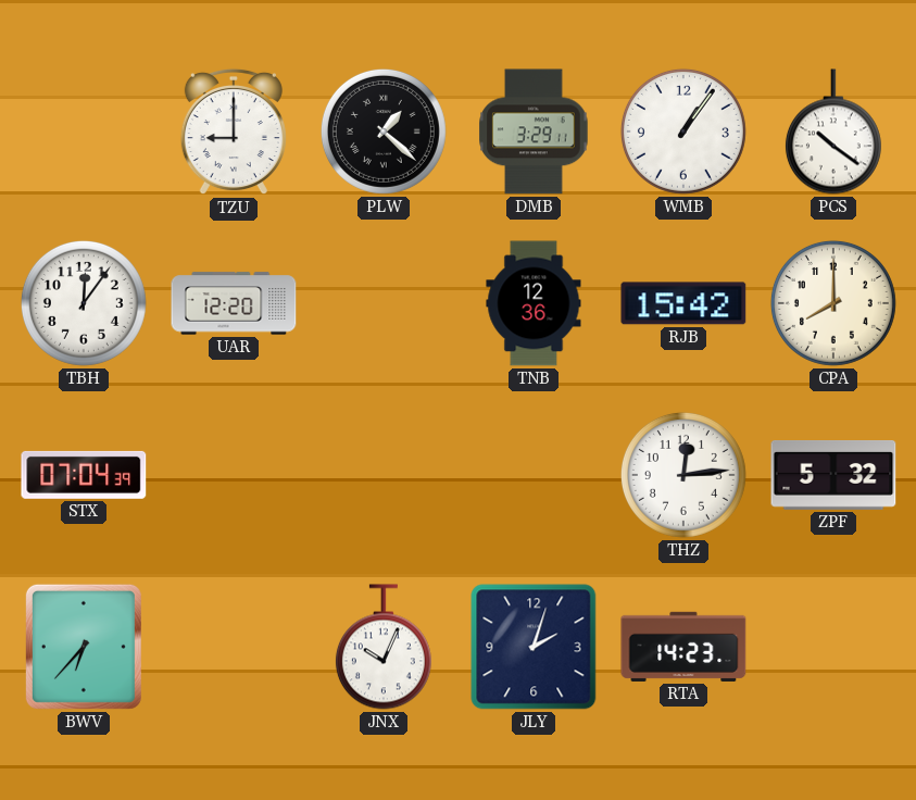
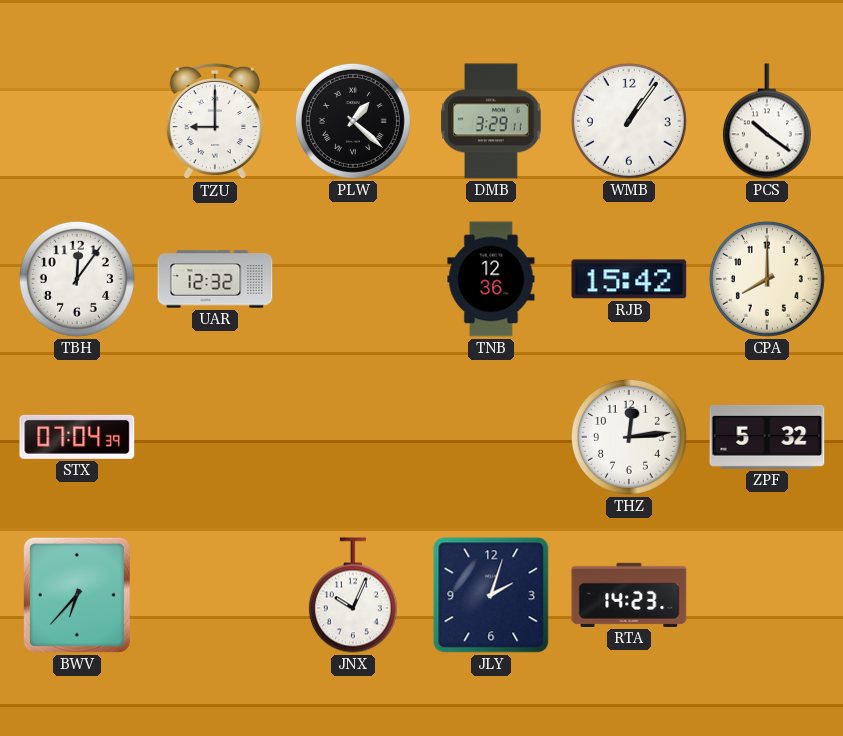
UAR: 12:20 -> 12:32
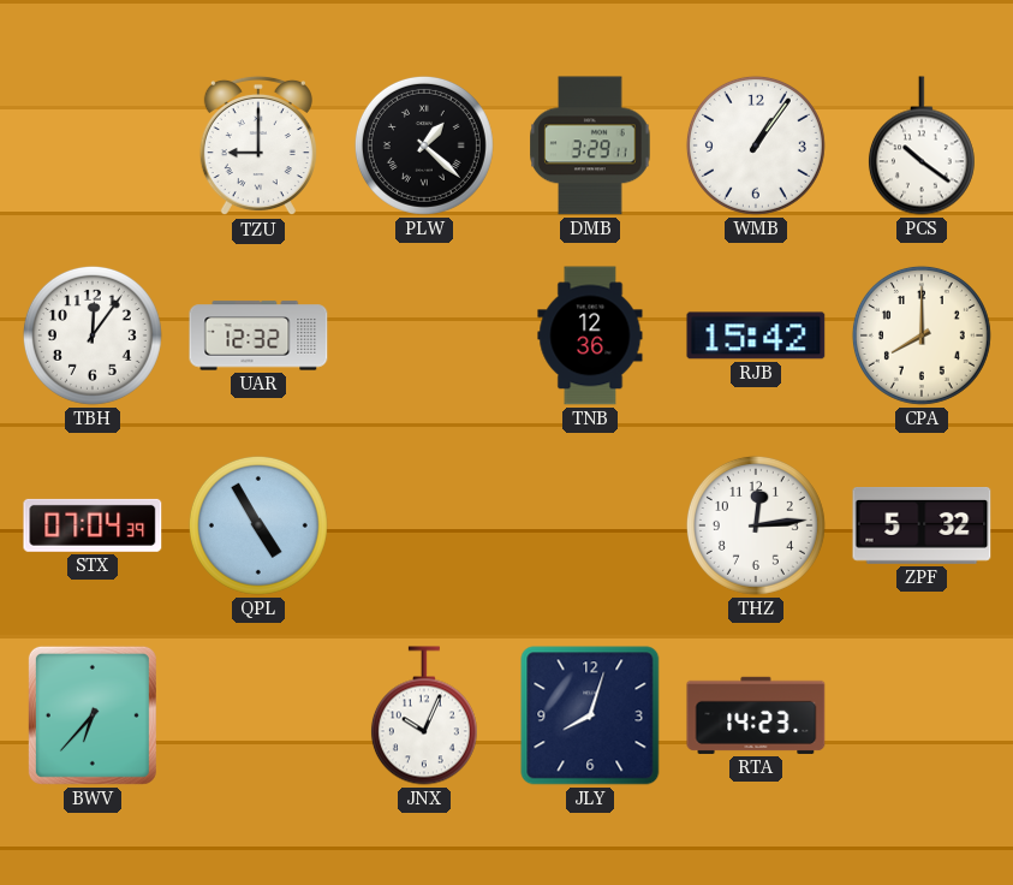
QPL: none -> 4:55
JLY: 2:03 -> 8:03
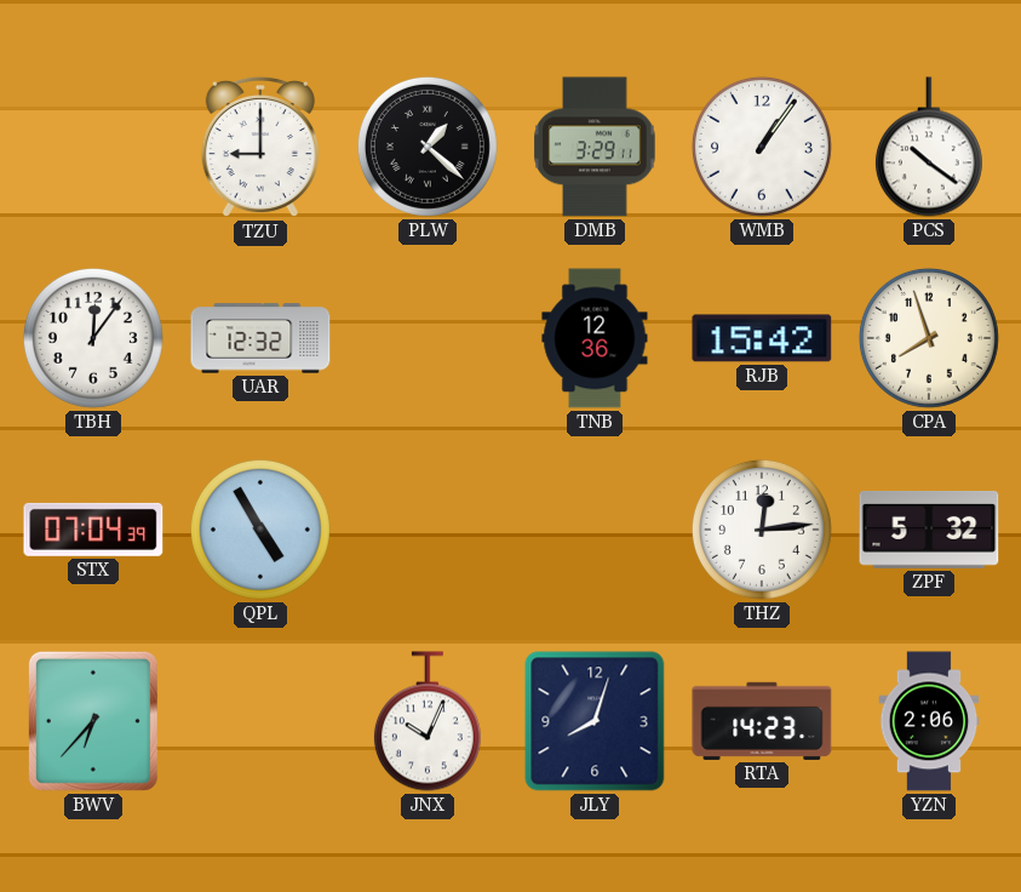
CPA: 8:00 -> 7:57
YZN: none -> 2:06
